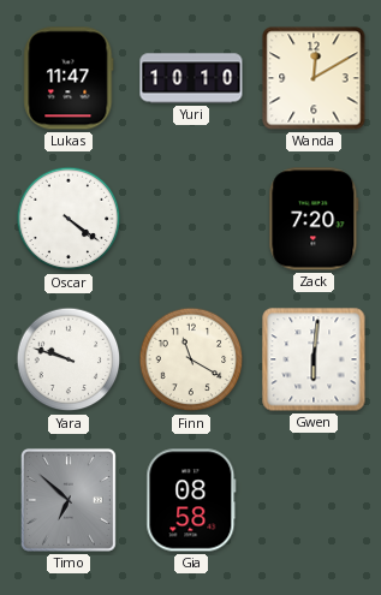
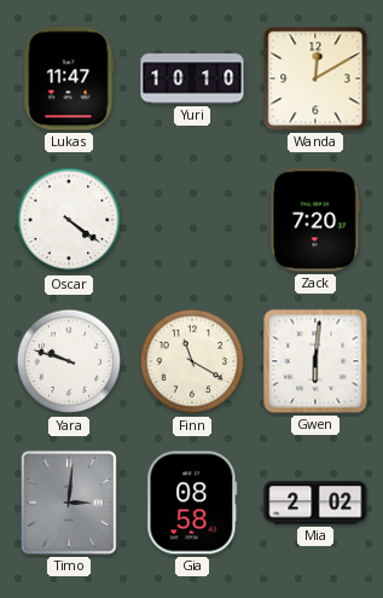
Timo: 6:52 -> 3:01
Mia: none -> 2:02
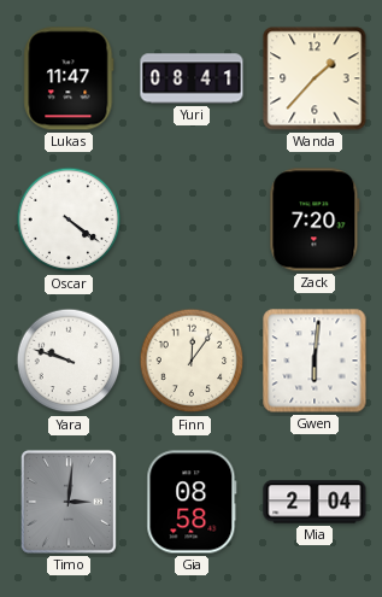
Yuri: 10:10 -> 08:41
Wanda: 12:10 -> 1:37
Finn: 11:20 -> 12:06
Mia: 2:02 -> 2:04
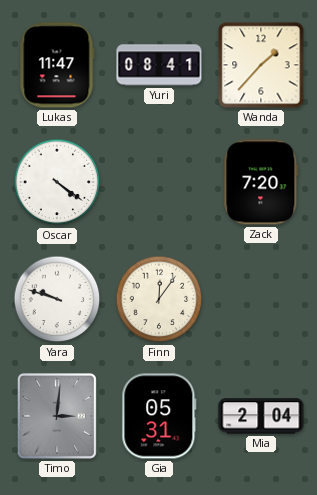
Gwen: 6:01 -> none
Gia: 08:58 -> 05:31
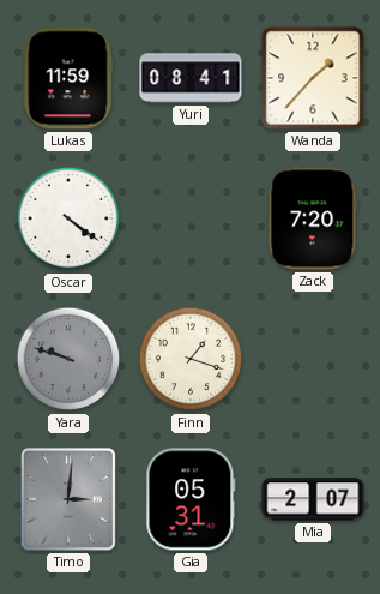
Lukas: 11:47 -> 11:59
Yara dial: white -> grey
Finn: 12:06 -> 1:18
Mia: 2:04 -> 2:07
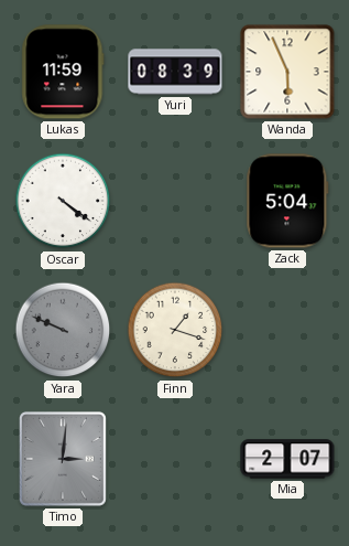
Yuri: 08:41 -> 08:39
Wanda: 1:37 -> 5:56
Zack: 7:20 -> 5:04
Yara: 9:48 -> 9:49
Gia: 05:31 -> none
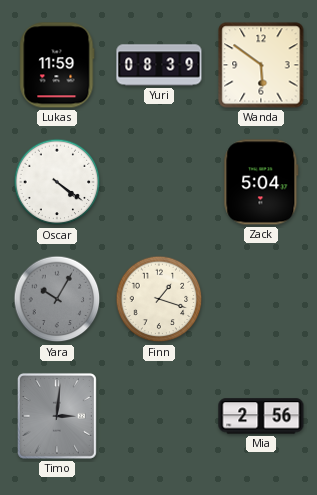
Wanda: 5:56 -> 5:51
Yara: 9:49 -> 10:05
Mia: 2:07 -> 2:56
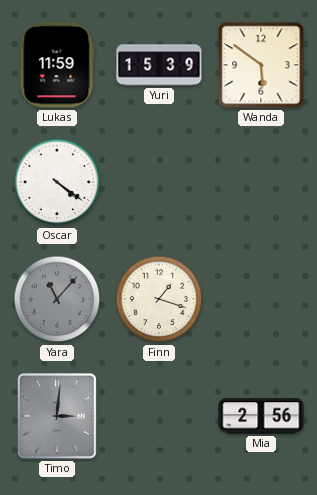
Yuri: 08:39 -> 15:39
Zack: 5:04 -> none
Yara: 10:05 -> 11:07
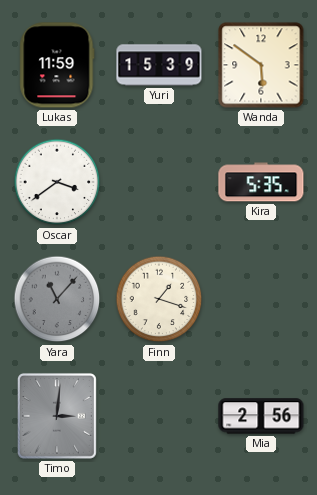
Oscar: 4:21 -> 3:39
Kira: none -> 5:35
